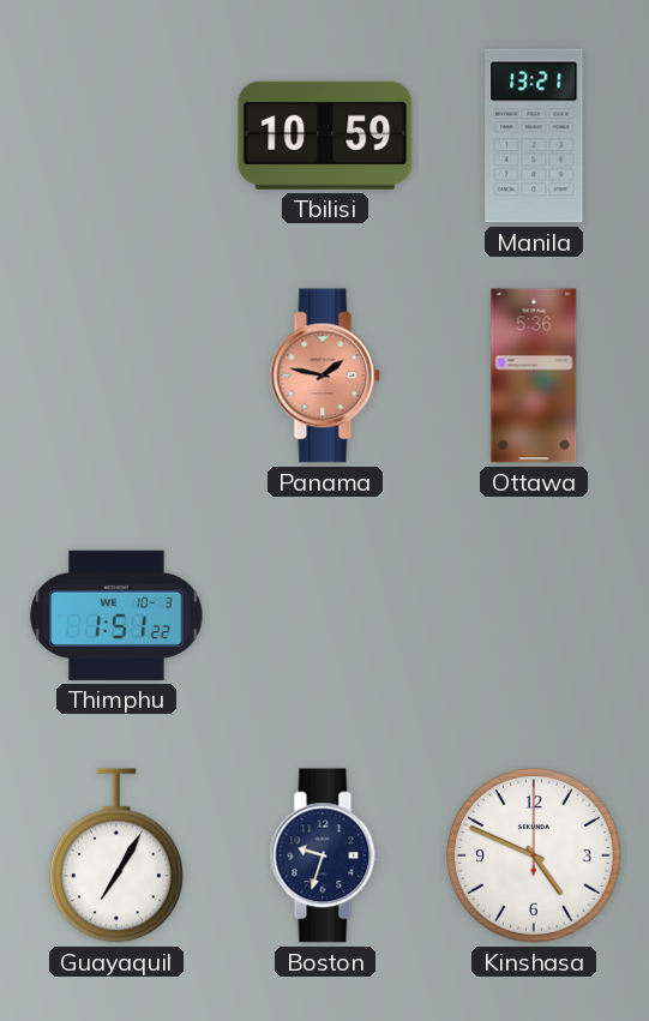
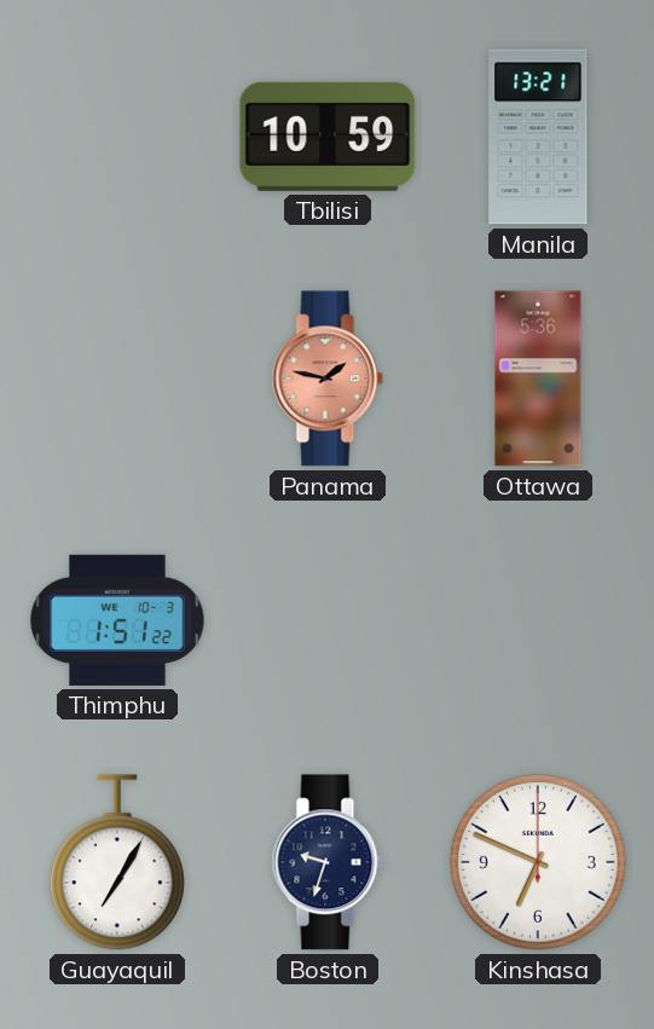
Kinshasa: 4:49 -> 6:49
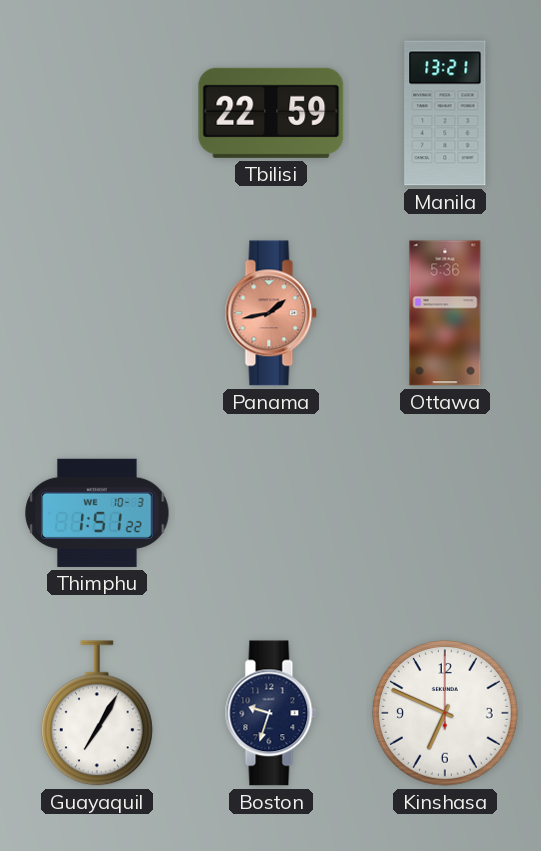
Tbilisi: 10:59 -> 22:59
Panama: 1:47 -> 1:43
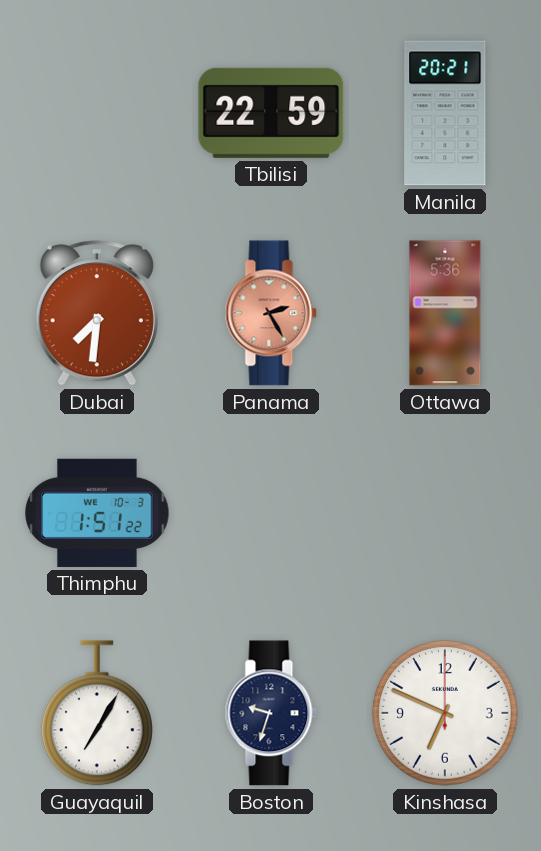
Manila: 13:21 -> 20:21
Dubai: none -> 7:31
Panama: 1:43 -> 2:25
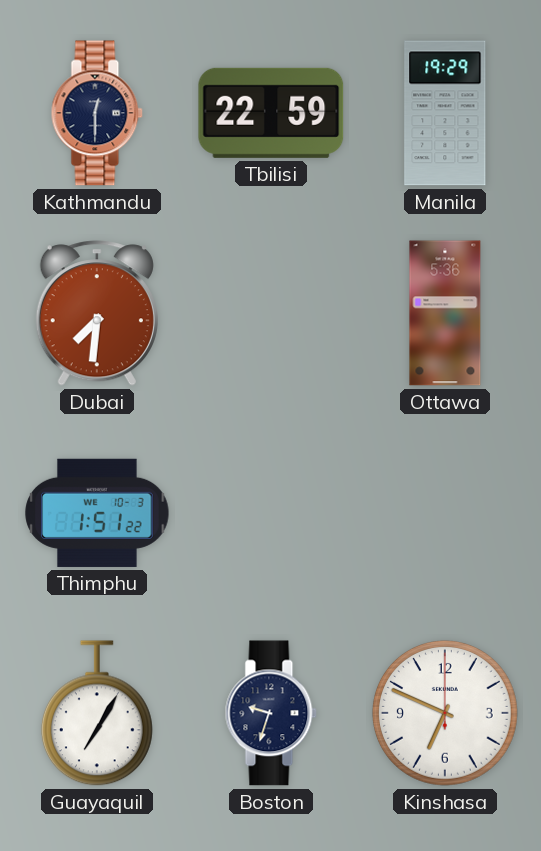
Kathmandu: none -> 12:30
Manila: 20:21 -> 19:29
Panama: 2:25 -> none
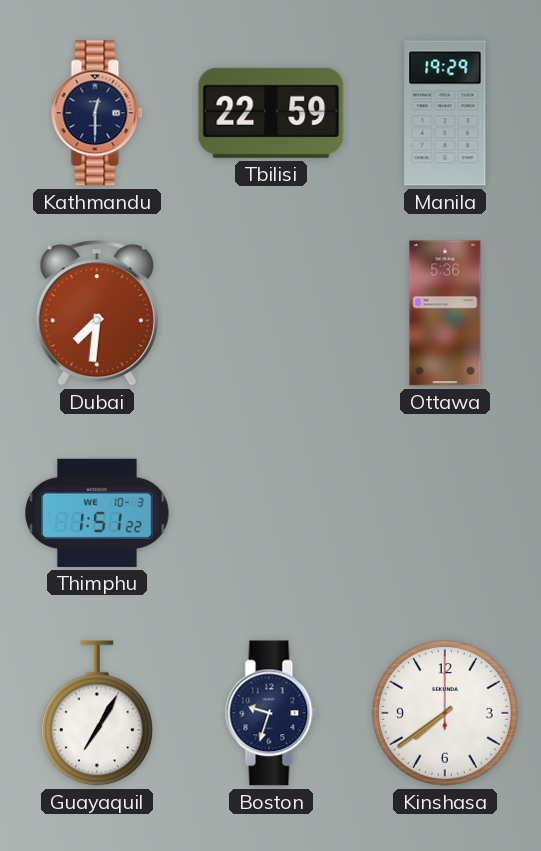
Kinshasa: 6:49 -> 7:39
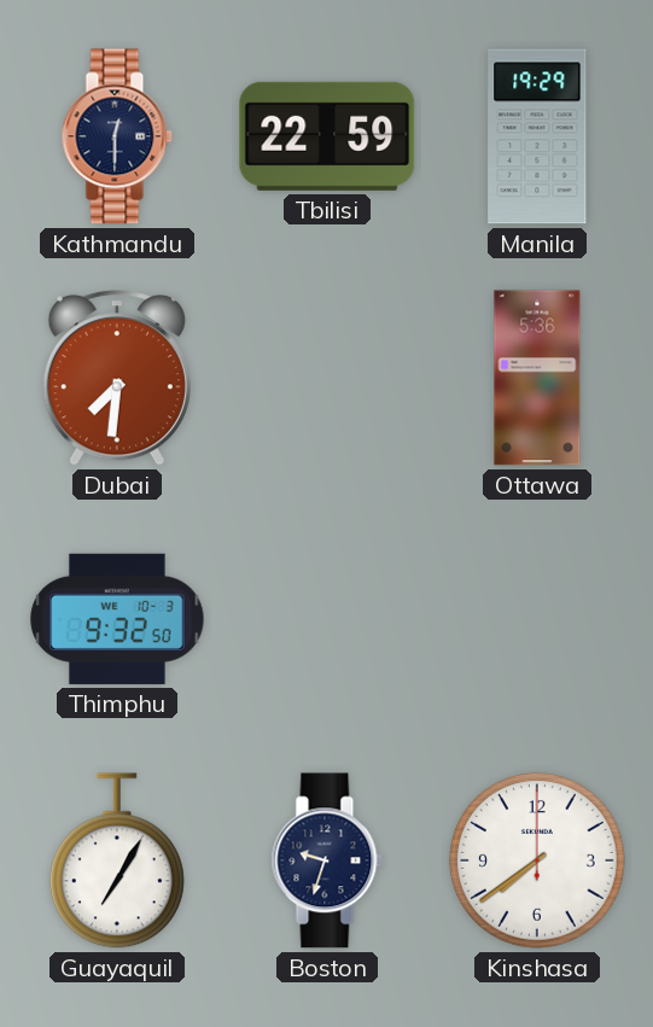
Thimphu: 1:51 -> 9:32
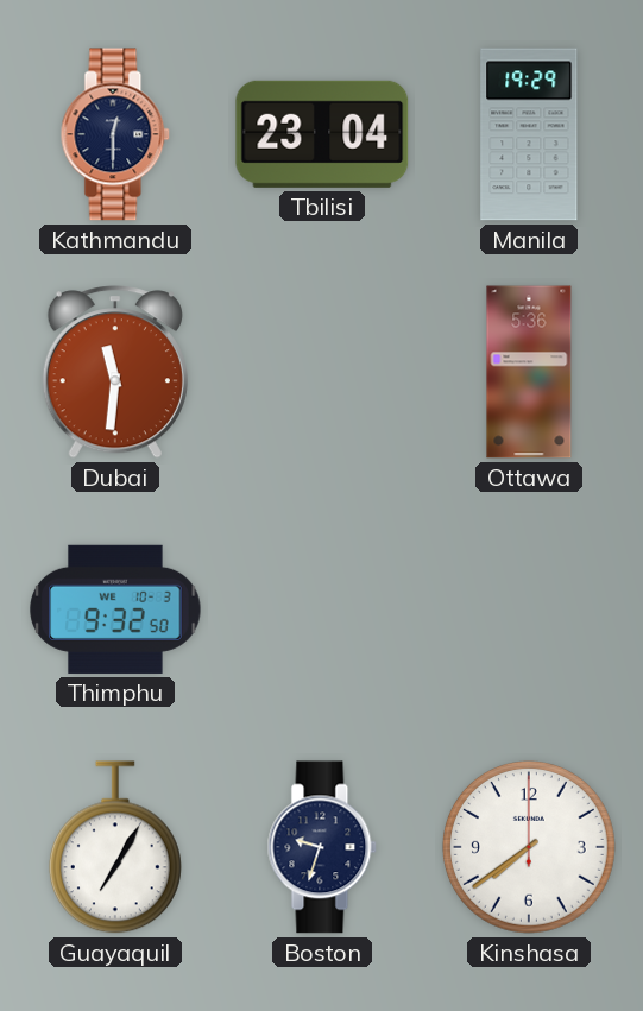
Tbilisi: 22:59 -> 23:04
Dubai: 7:31 -> 11:31
